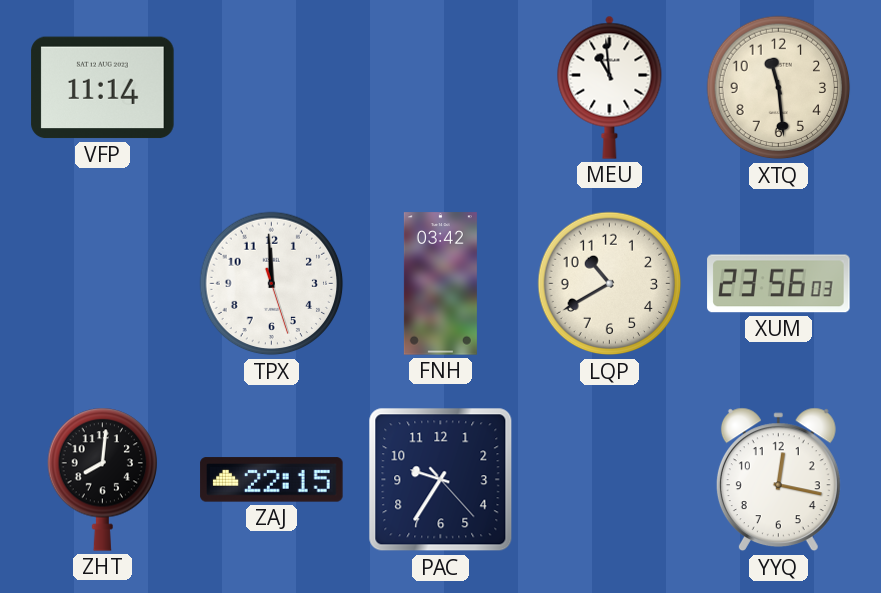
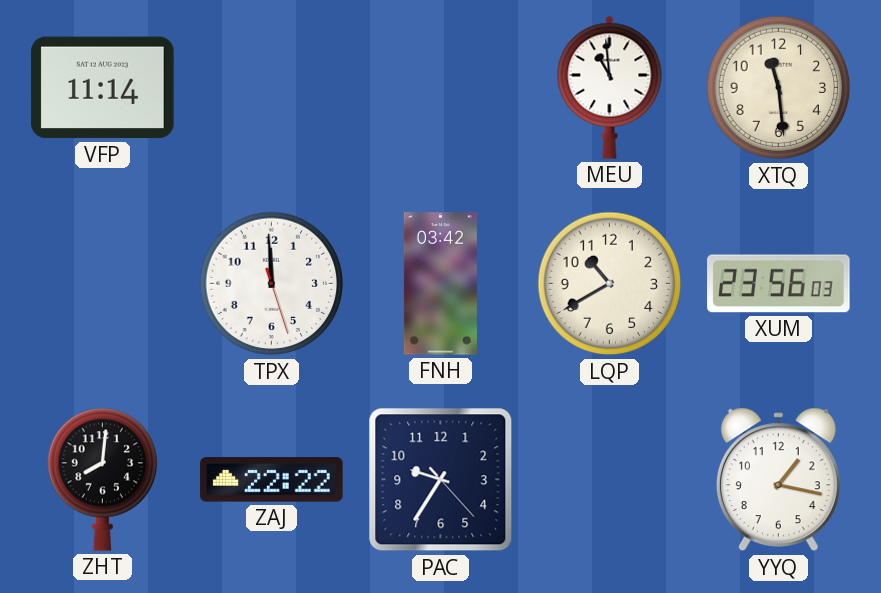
ZAJ: 22:15 -> 22:22
YYQ: 12:17 -> 1:17
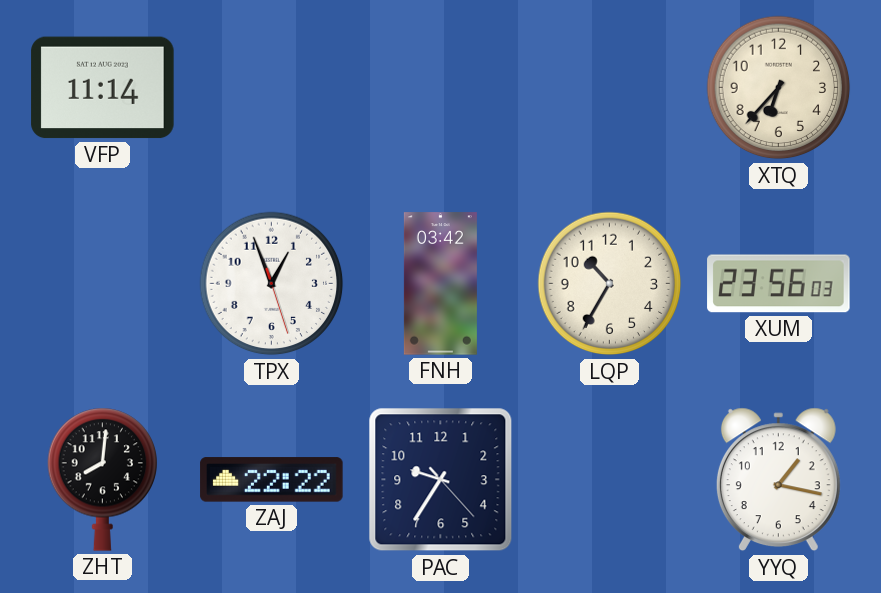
MEU: 10:59 -> none
XTQ: 11:29 -> 6:37
TPX: 11:59 -> 12:56
LQP: 10:40 -> 10:35
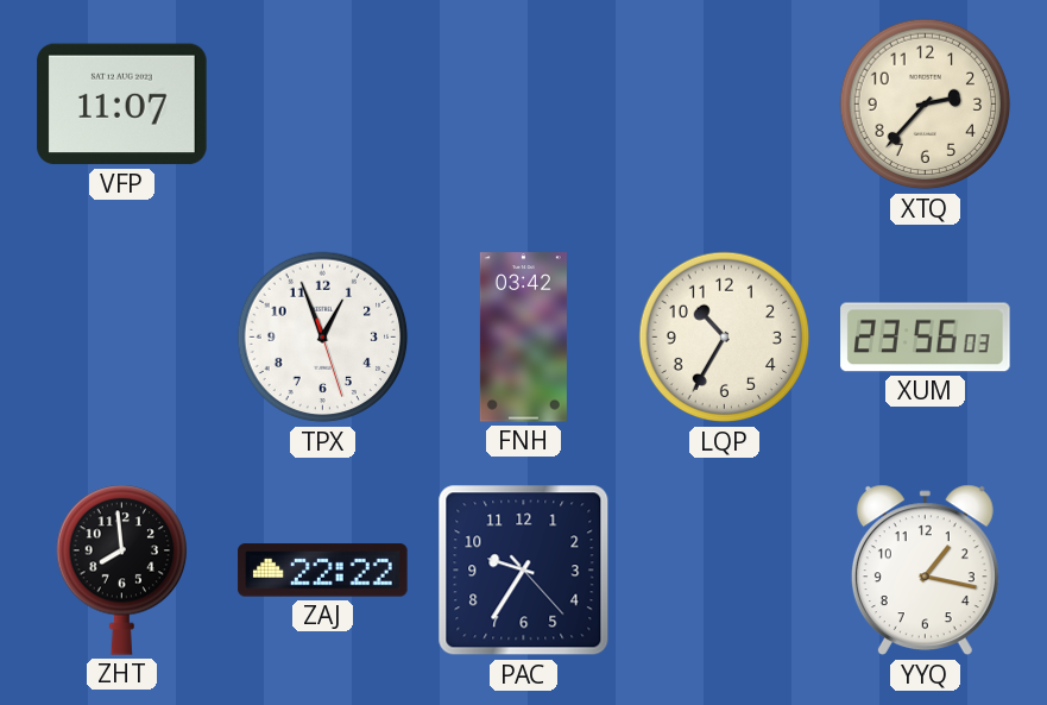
VFP: 11:14 -> 11:07
XTQ: 6:37 -> 2:37
ZHT: 8:01 -> 7:59
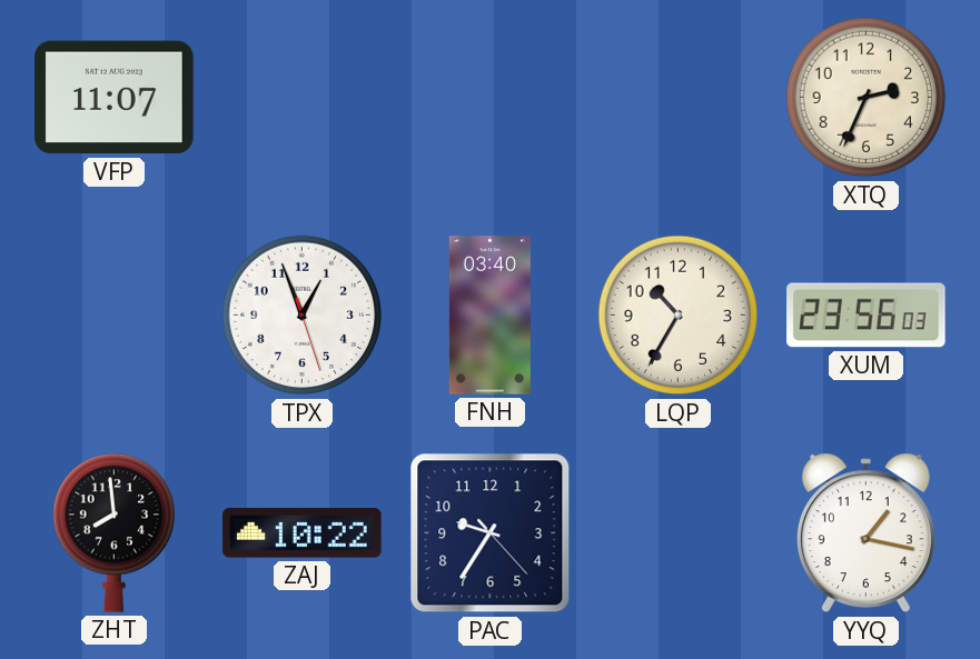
XTQ: 2:37 -> 2:34
FNH: 03:42 -> 03:40
ZAJ: 22:22 -> 10:22
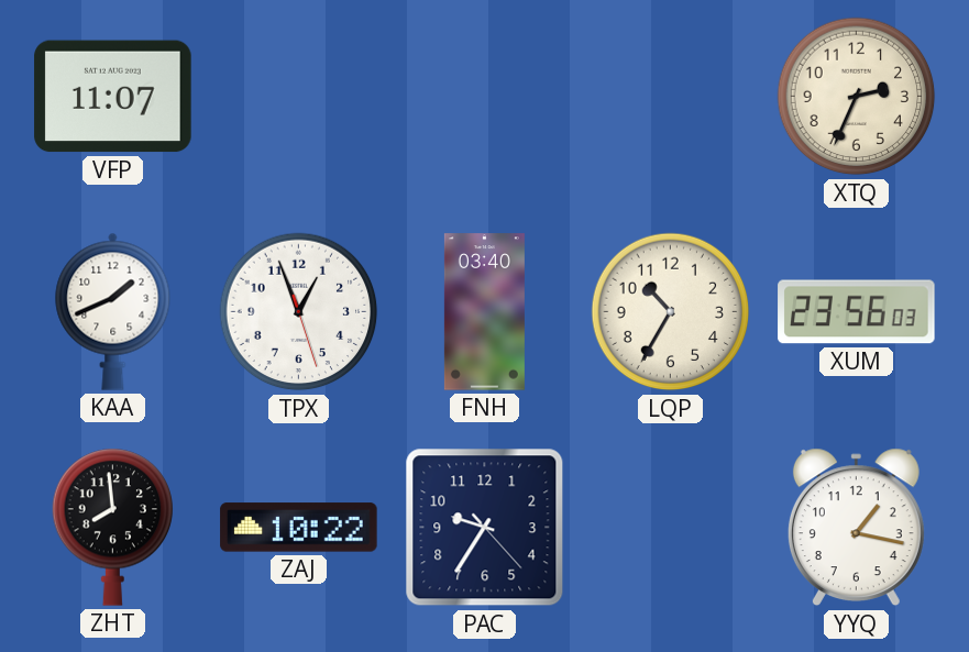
KAA: none -> 1:41
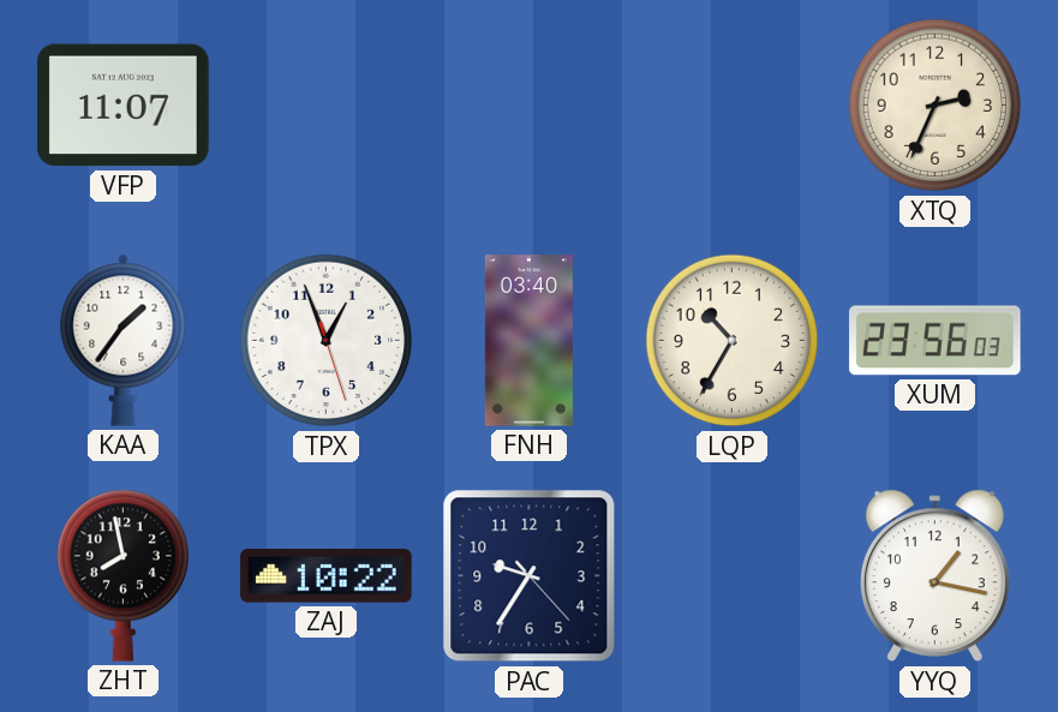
KAA: 1:41 -> 1:36
ZHT: 7:59 -> 7:58
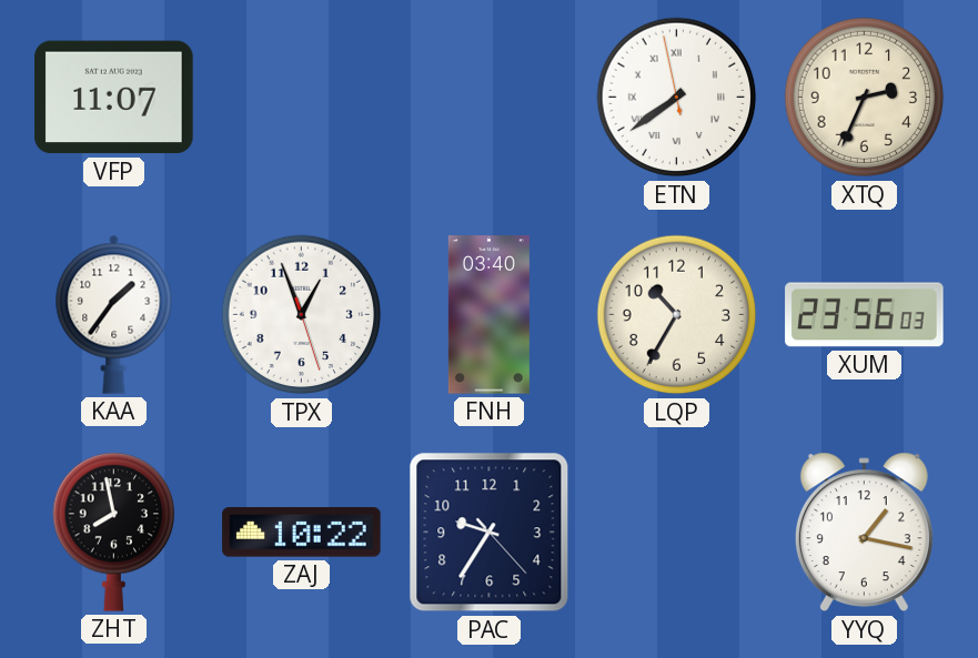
ETN: none -> 7:38
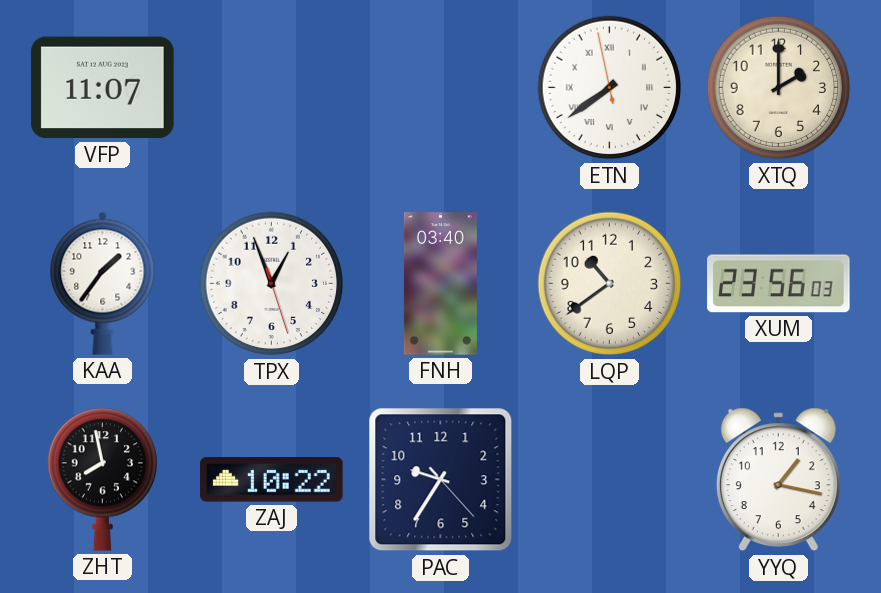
XTQ: 2:34 -> 2:00
LQP: 10:35 -> 10:39
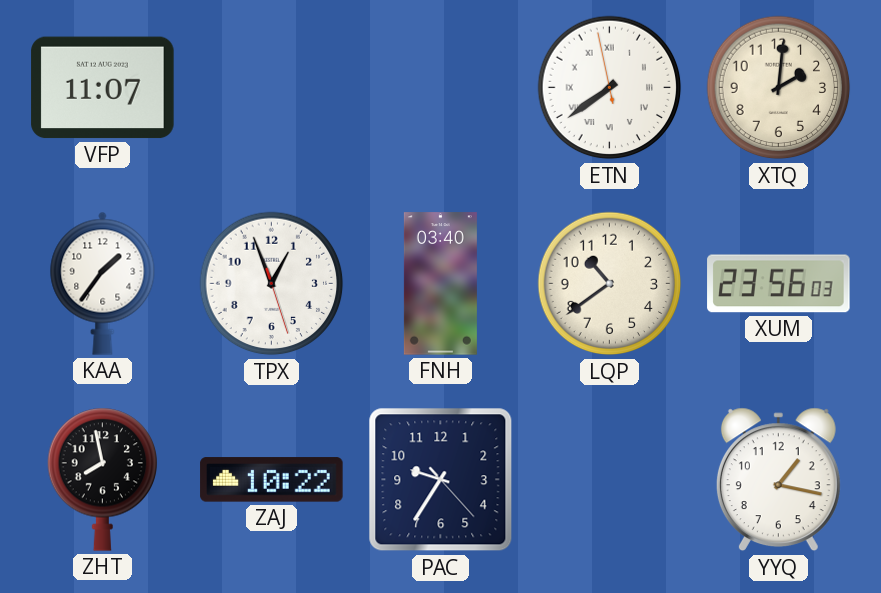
XTQ: 2:00 -> 2:01
